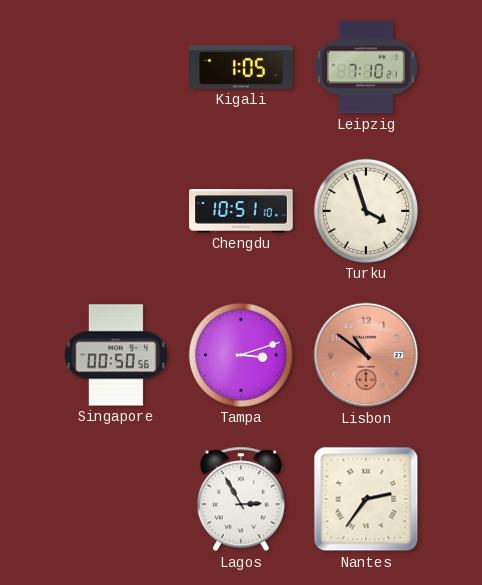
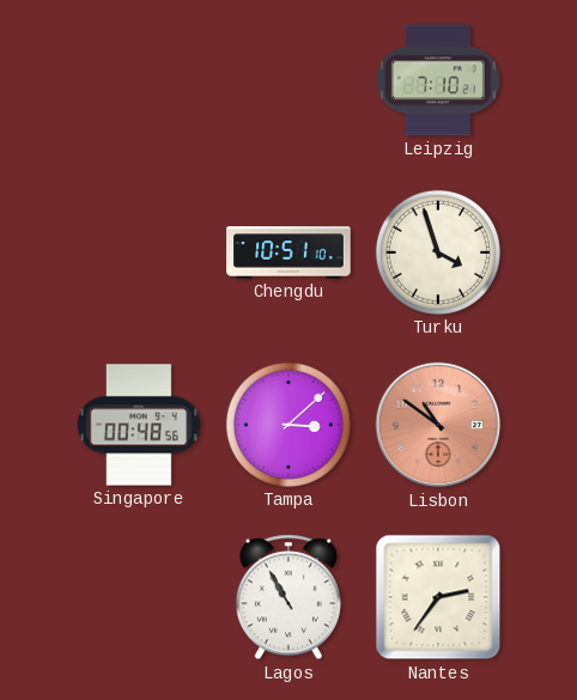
Kigali: 1:05 -> none
Singapore: 00:50 -> 00:48
Tampa: 3:12 -> 3:08
Lagos: 2:55 -> 10:55
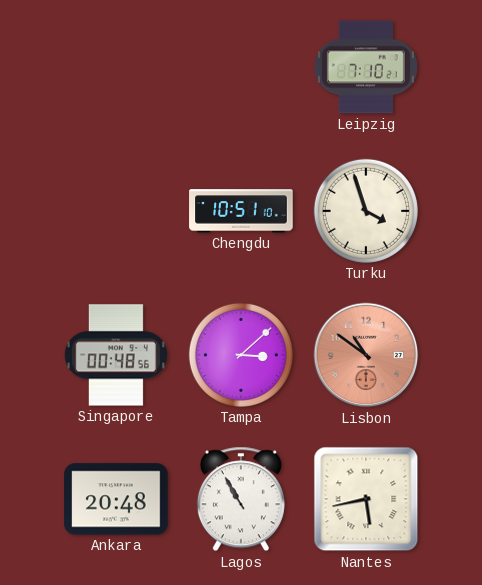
Ankara: none -> 20:48
Nantes: 2:36 -> 5:43
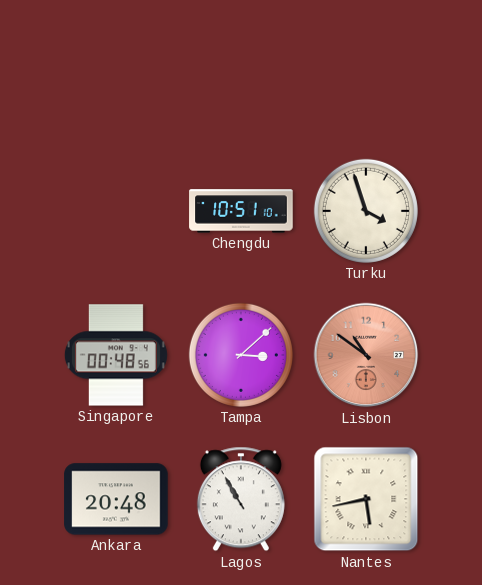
Leipzig: 7:10 -> none
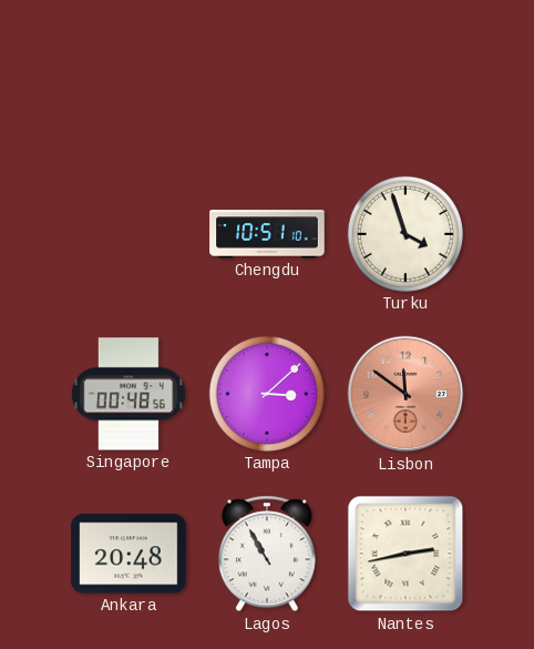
Lisbon: 10:51 -> 11:51
Nantes: 5:43 -> 2:43
